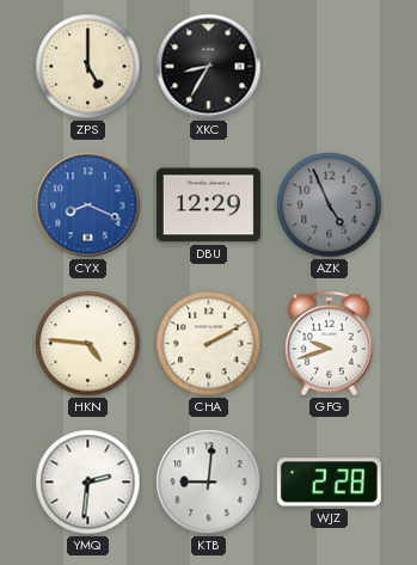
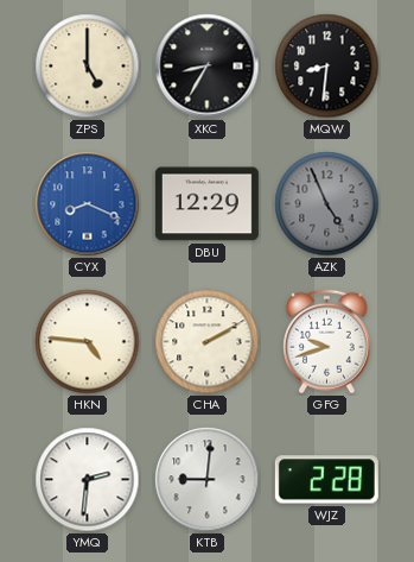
MQW: none -> 8:31
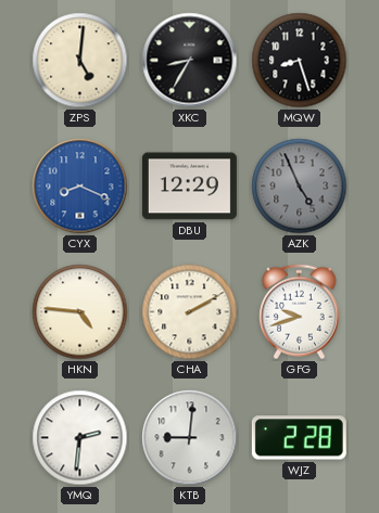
ZPS: 5:00 -> 5:01
MQW: 8:31 -> 8:27
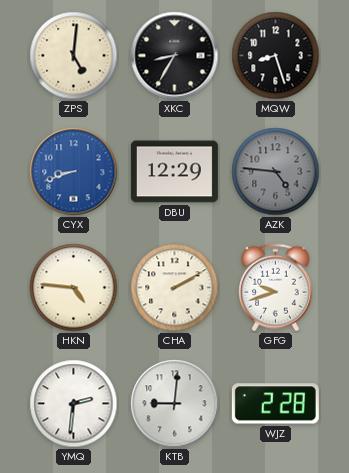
CYX: 8:19 -> 8:42
AZK: 4:56 -> 4:46
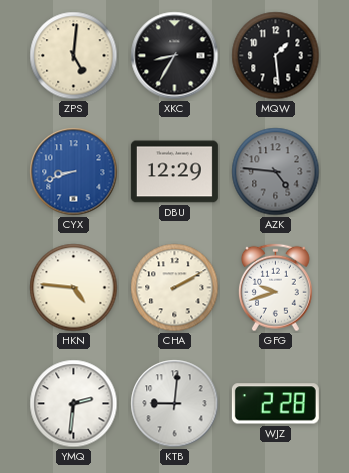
MQW: 8:27 -> 1:29
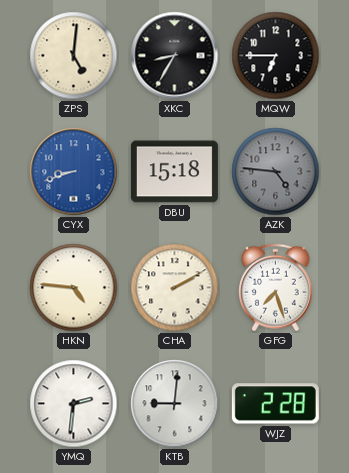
MQW: 1:29 -> 6:45
DBU: 12:29 -> 15:18
GFG: 9:42 -> 7:27
